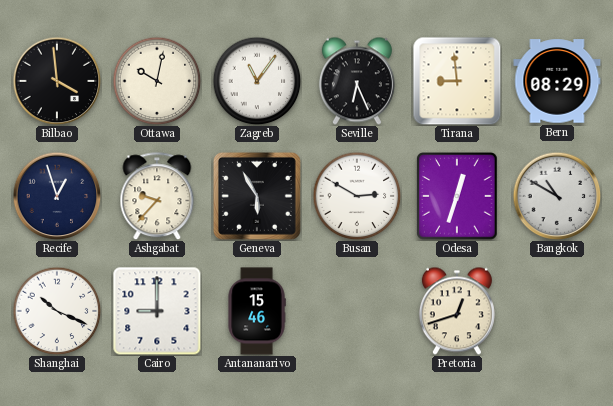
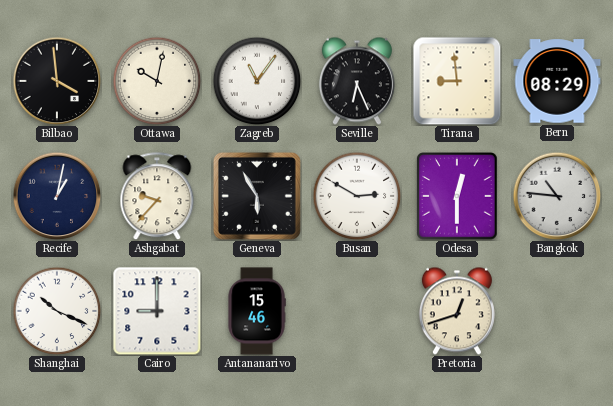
Recife: 12:57 -> 1:02
Odesa: 12:33 -> 12:30
Bangkok: 10:50 -> 10:46
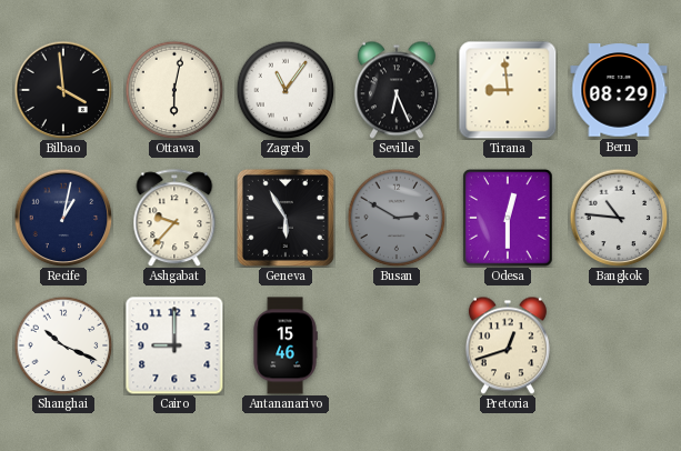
Ottawa: 10:02 -> 6:02
Busan dial: white -> grey
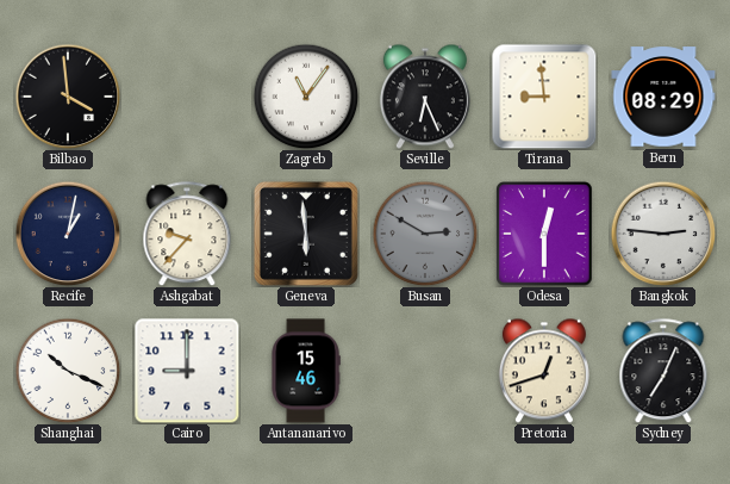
Ottawa: 6:02 -> none
Geneva: 5:55 -> 5:59
Bangkok: 10:46 -> 2:46
Sydney: none -> 7:04
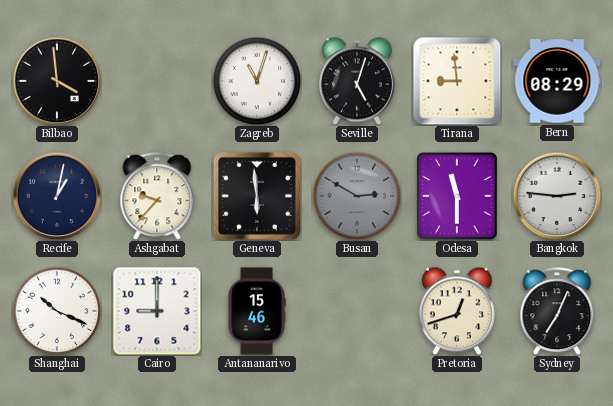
Zagreb: 11:06 -> 11:03
Seville: 6:26 -> 5:03
Odesa: 12:30 -> 11:30
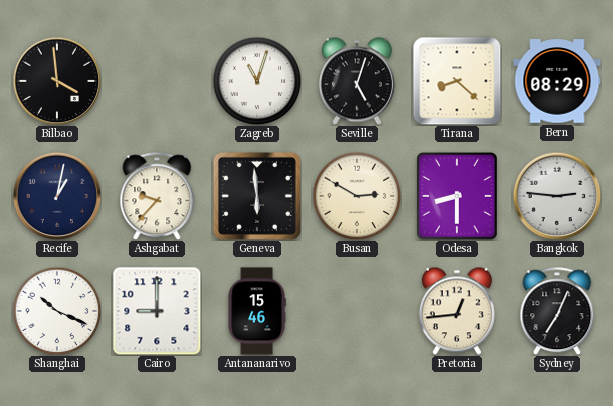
Tirana: 8:59 -> 8:22
Busan dial: grey -> cream
Odesa: 11:30 -> 8:30
Pretoria: 12:42 -> 12:44
